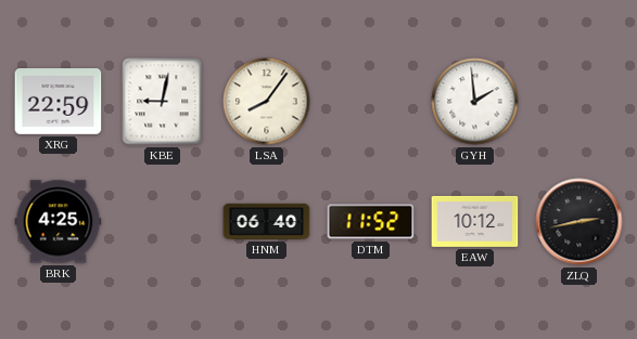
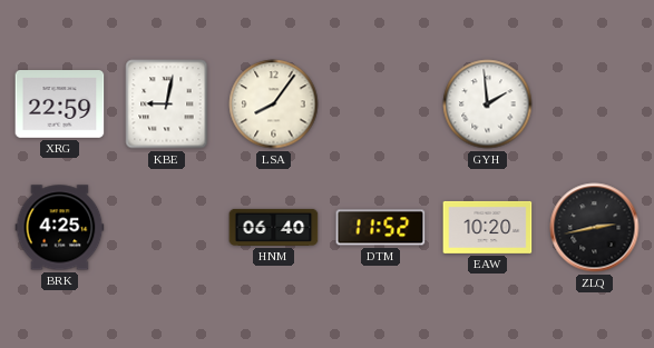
EAW: 10:12 -> 10:20
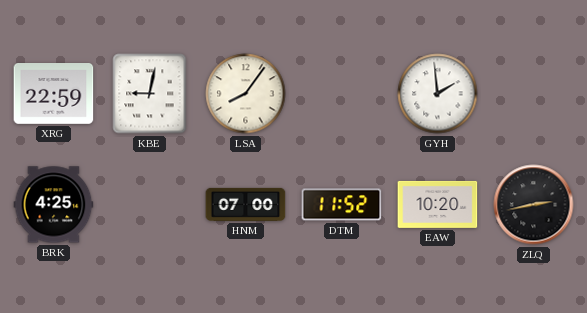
HNM: 06:40 -> 07:00
